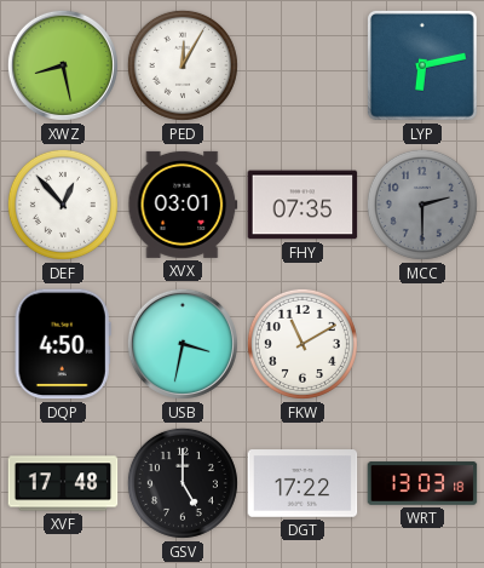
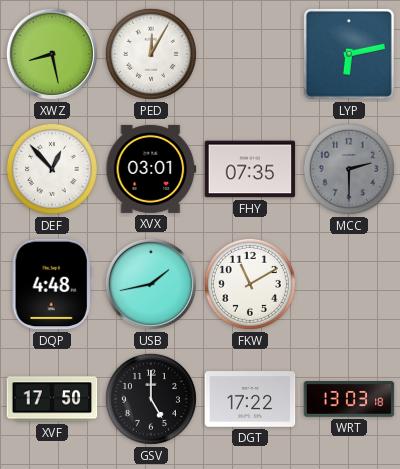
DQP: 4:50 -> 4:48
USB: 3:32 -> 1:43
XVF: 17:48 -> 17:50
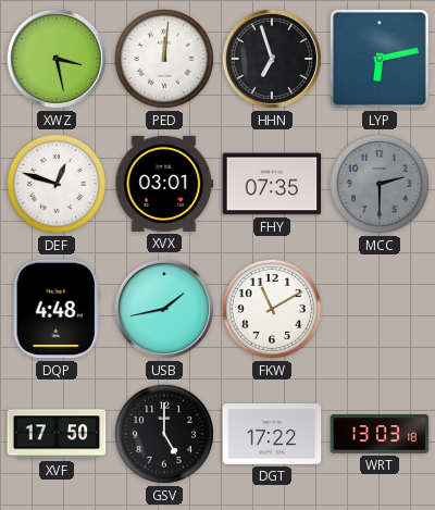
XWZ: 8:28 -> 3:28
PED: 12:05 -> 12:01
HHN: none -> 6:57
DEF: 12:53 -> 12:48
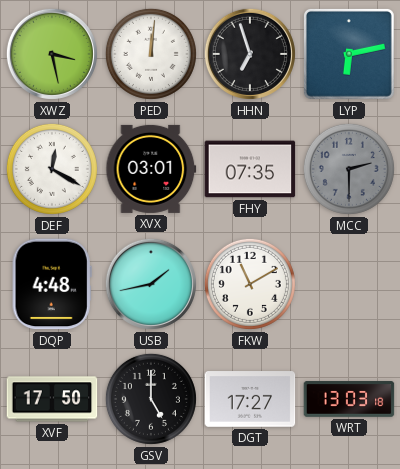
DEF: 12:48 -> 12:20
DGT: 17:22 -> 17:27
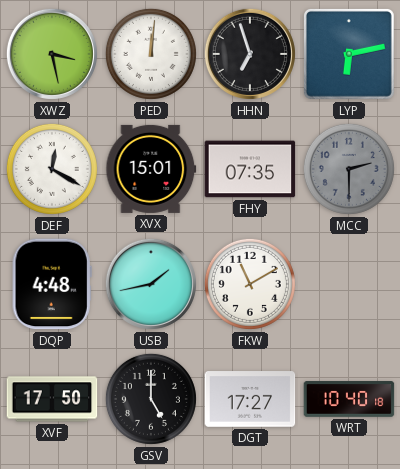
XVX: 03:01 -> 15:01
WRT: 13:03 -> 10:40
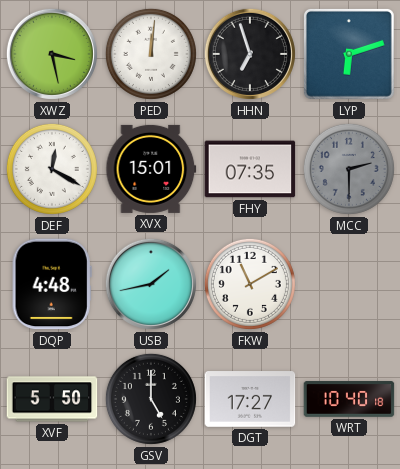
LYP: 6:13 -> 6:12
XVF: 17:50 -> 5:50
